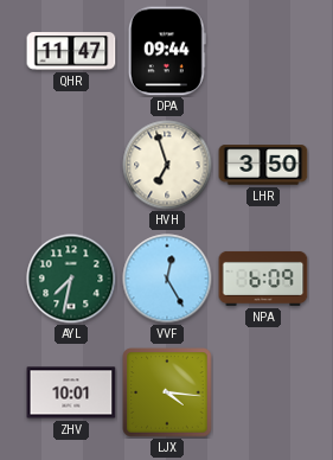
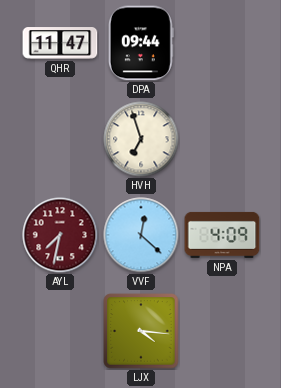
LHR: 3:50 -> none
AYL dial: green -> burgundy
VVF: 12:25 -> 12:22
NPA: 6:09 -> 4:09
ZHV: 10:01 -> none
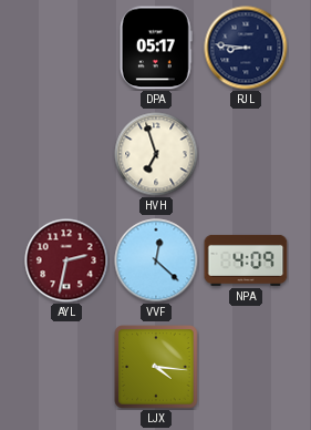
QHR: 11:47 -> none
DPA: 09:44 -> 05:17
RJL: none -> 8:46
AYL: 7:32 -> 2:32
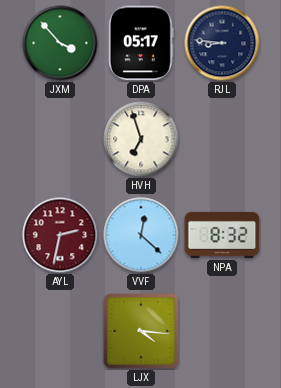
JXM: none -> 3:53
NPA: 4:09 -> 8:32
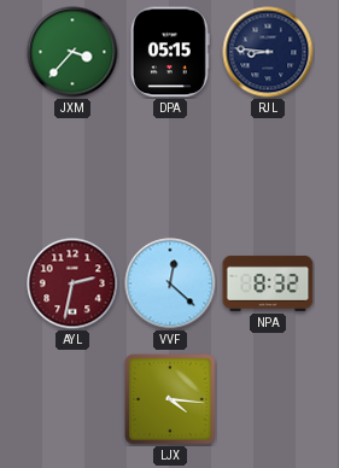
JXM: 3:53 -> 3:37
DPA: 05:17 -> 05:15
HVH: 6:57 -> none
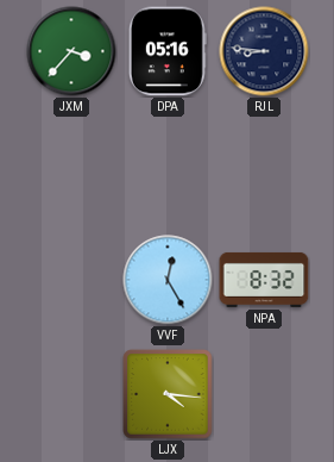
DPA: 05:15 -> 05:16
AYL: 2:32 -> none
VVF: 12:22 -> 12:25
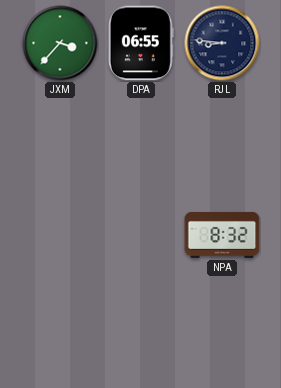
DPA: 05:16 -> 06:55
VVF: 12:25 -> none
LJX: 4:16 -> none
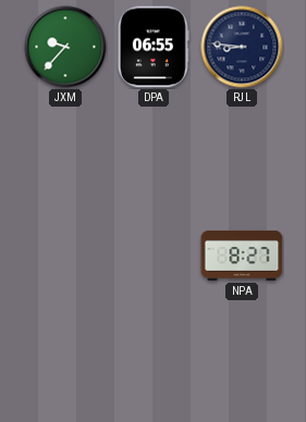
JXM: 3:37 -> 9:37
NPA: 8:32 -> 8:27
